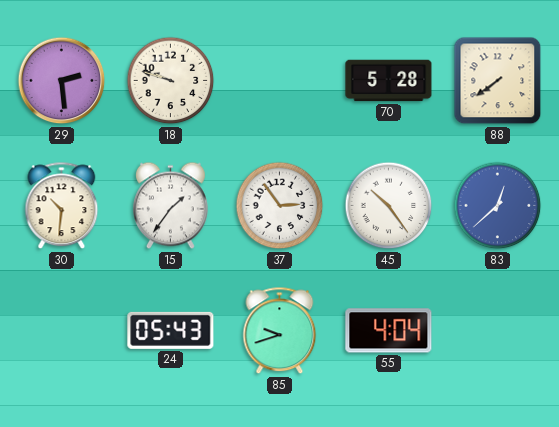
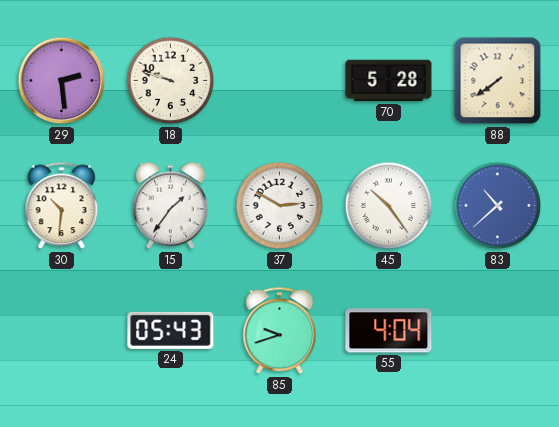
37: 2:54 -> 2:50
83: 12:38 -> 10:38
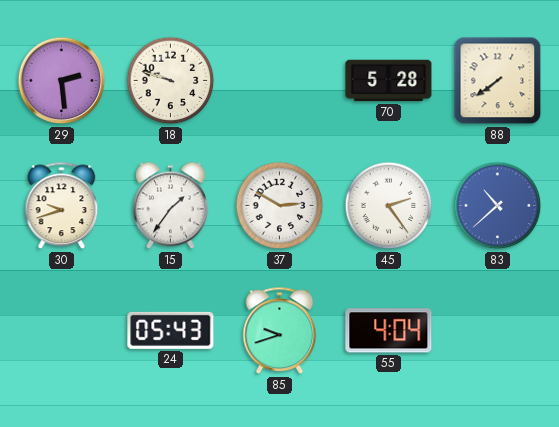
30: 10:31 -> 9:42
45: 10:24 -> 2:24
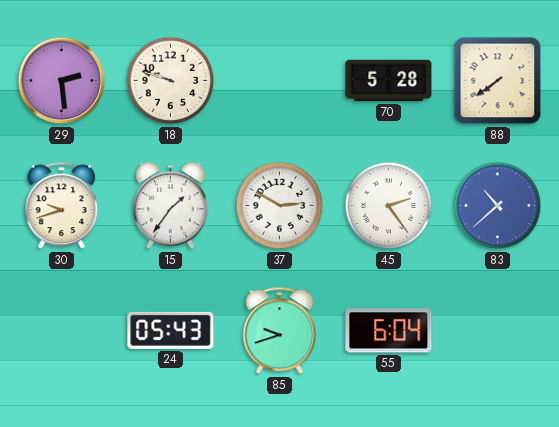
55: 4:04 -> 6:04
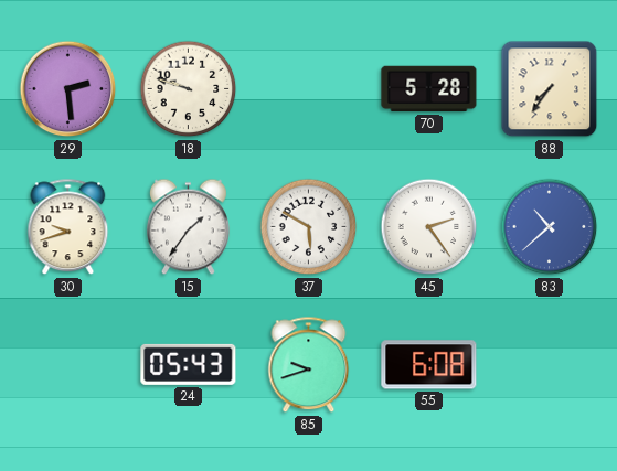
88: 7:39 -> 7:36
37: 2:50 -> 5:50
55: 6:04 -> 6:08
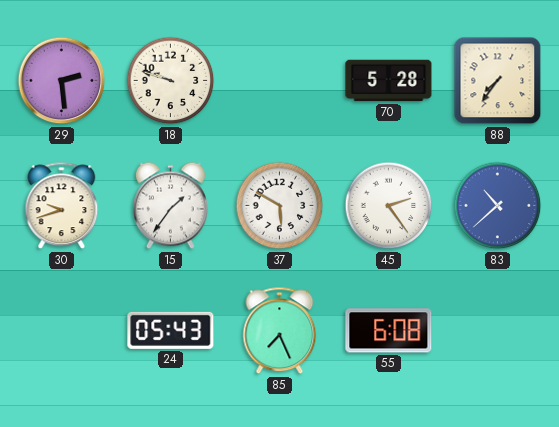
85: 9:42 -> 7:26
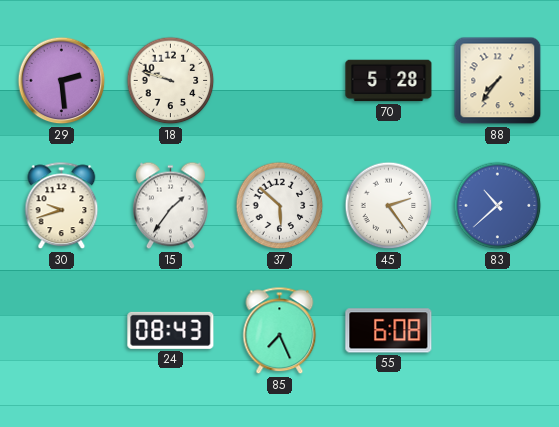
37: 5:50 -> 5:52
24: 05:43 -> 08:43
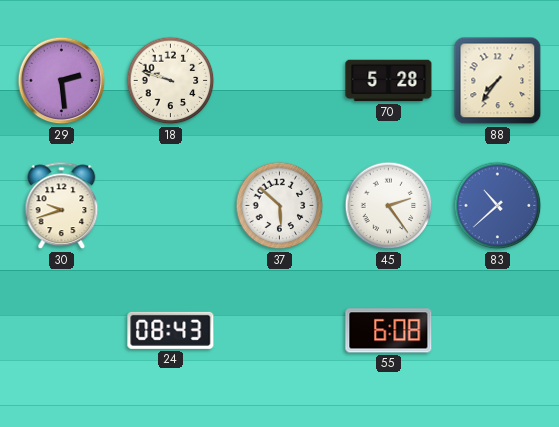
15: 1:36 -> none
85: 7:26 -> none
